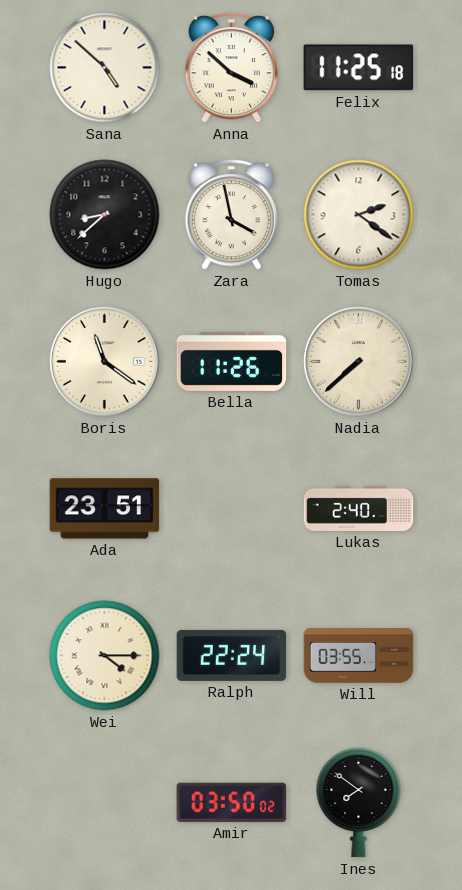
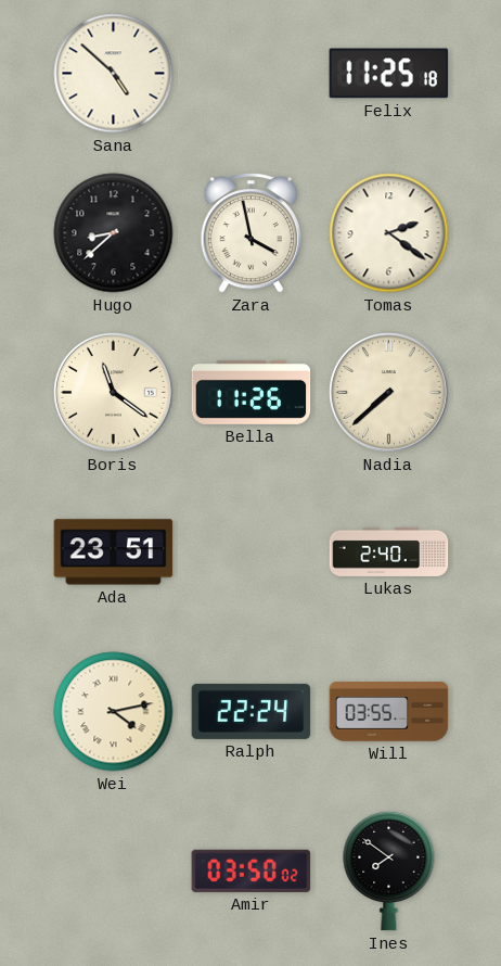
Anna: 3:52 -> none
Wei: 4:15 -> 4:13
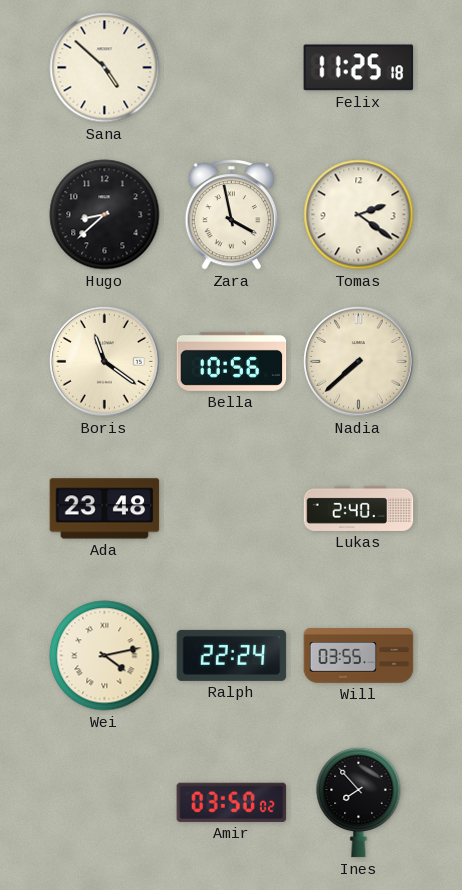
Bella: 11:26 -> 10:56
Ada: 23:51 -> 23:48
Ines: 7:51 -> 7:53
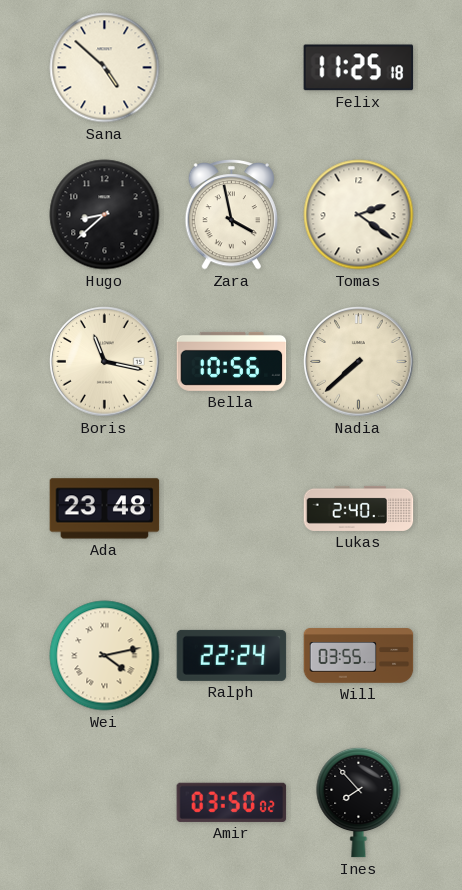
Boris: 11:21 -> 11:17
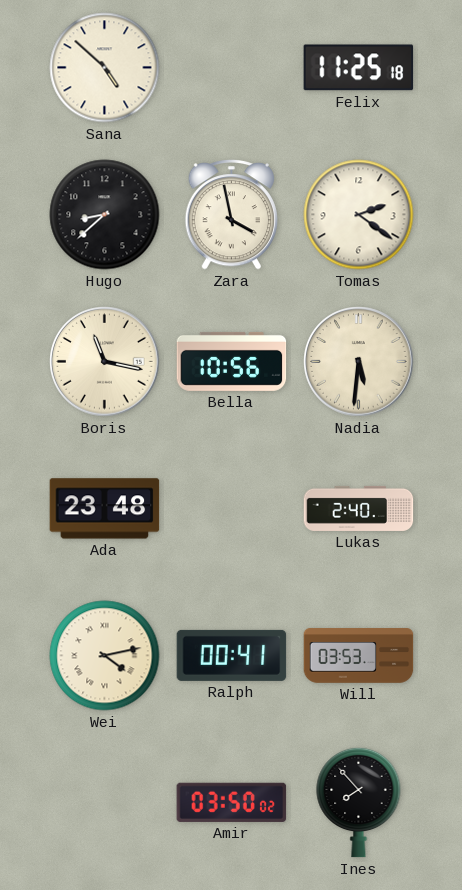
Nadia: 7:38 -> 5:31
Ralph: 22:24 -> 00:41
Will: 03:55 -> 03:53
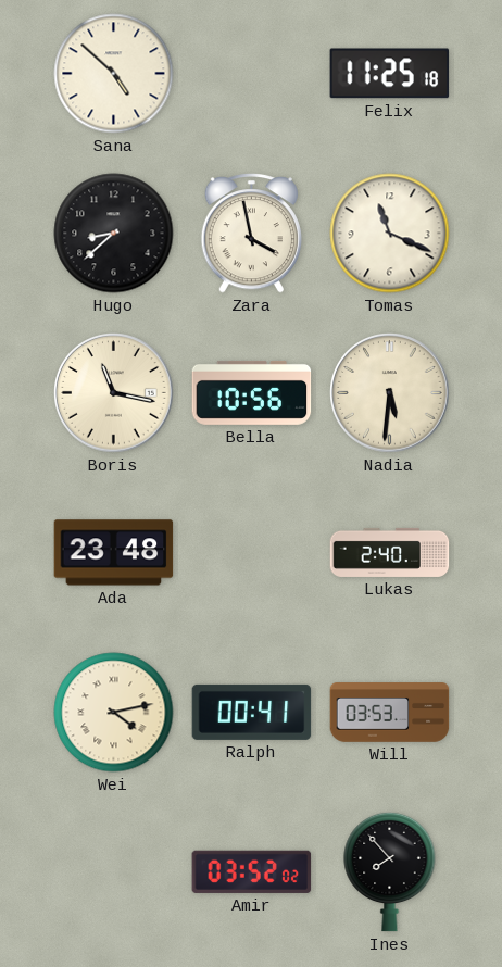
Tomas: 2:21 -> 11:19
Amir: 03:50 -> 03:52
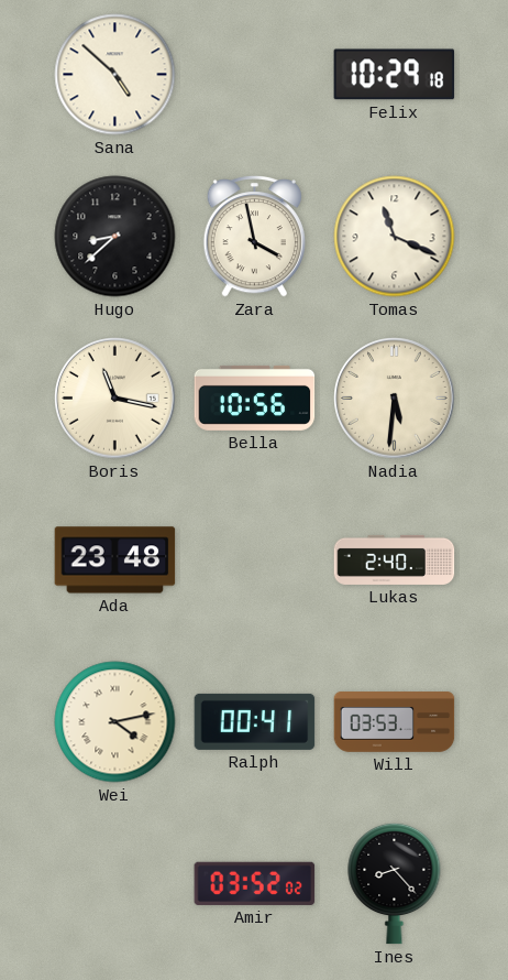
Felix: 11:25 -> 10:29
Ines: 7:53 -> 8:23
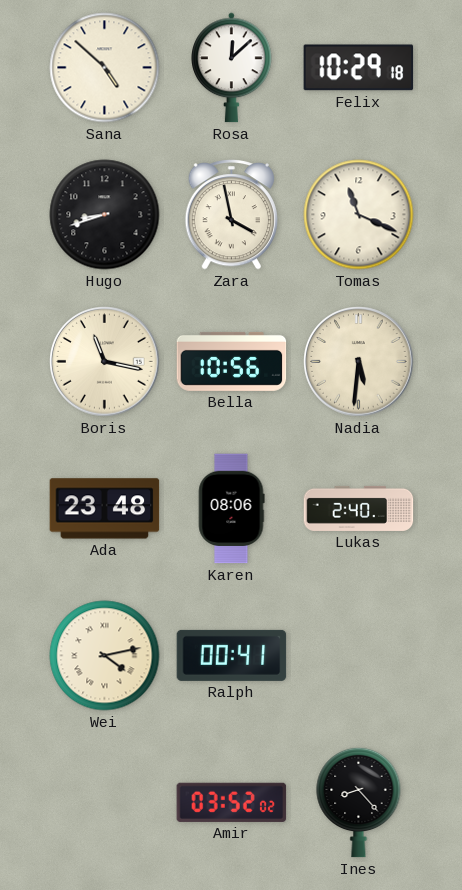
Rosa: none -> 12:08
Hugo: 8:38 -> 8:42
Karen: none -> 08:06
Will: 03:53 -> none
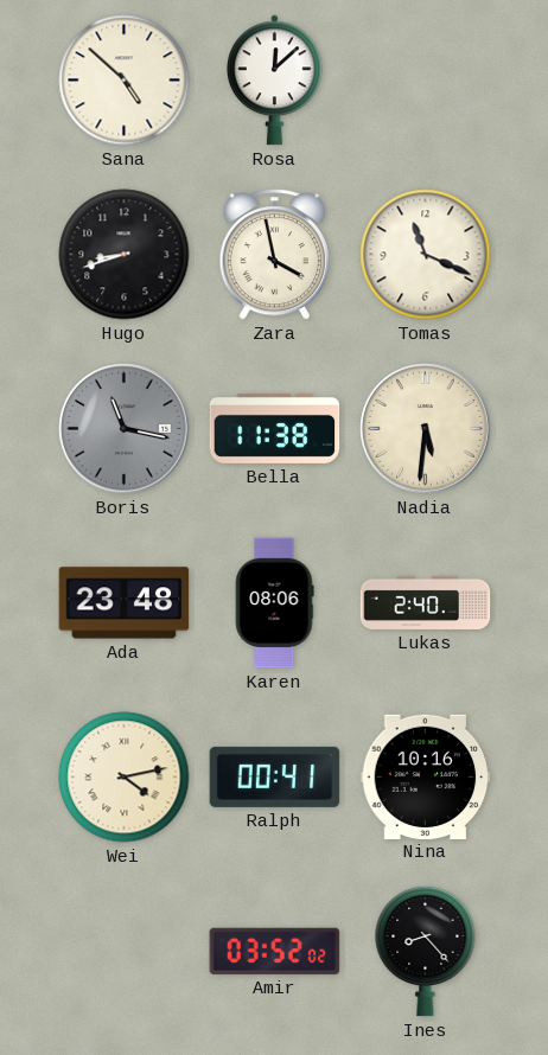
Felix: 10:29 -> none
Boris dial: cream -> grey
Bella: 10:56 -> 11:38
Nina: none -> 10:16
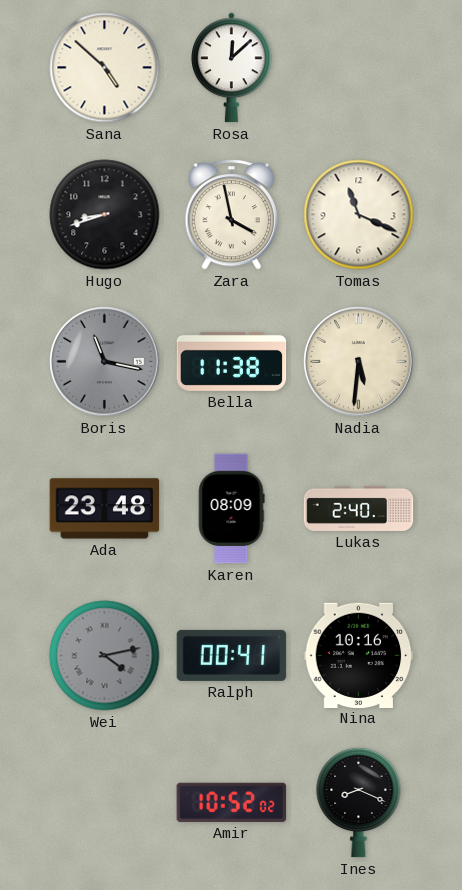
Karen: 08:06 -> 08:09
Wei dial: cream -> grey
Amir: 03:52 -> 10:52
Ines: 8:23 -> 8:19
